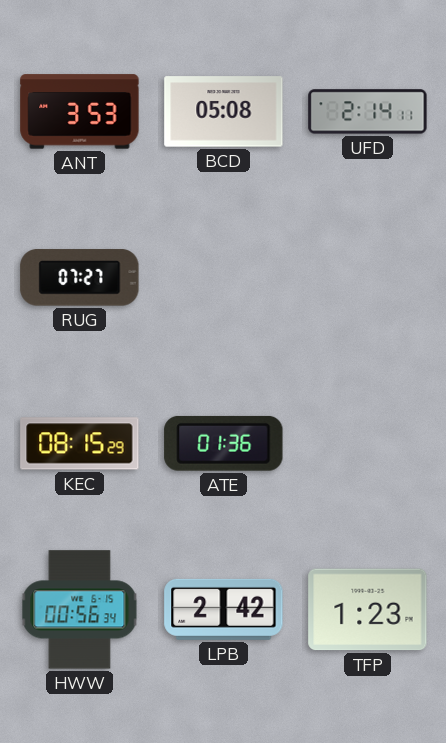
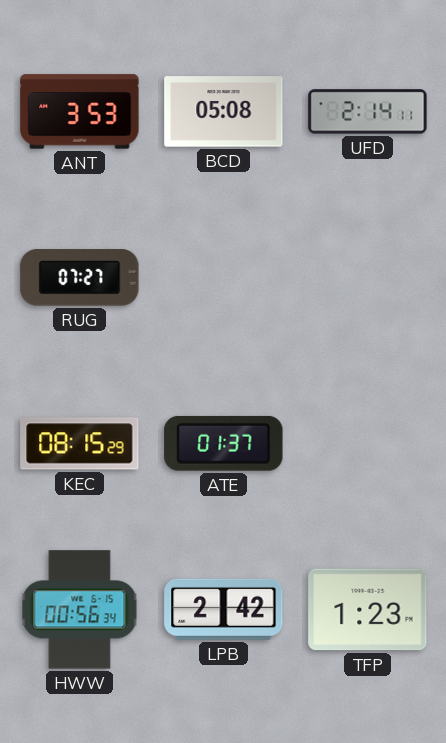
ATE: 01:36 -> 01:37
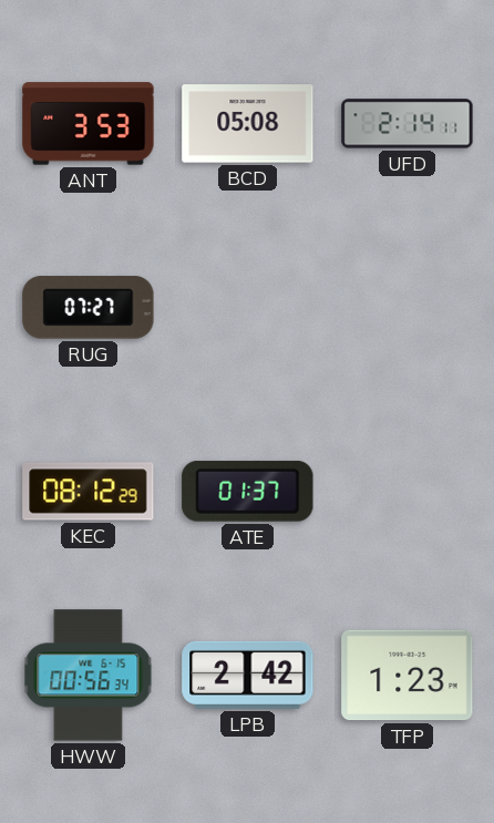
KEC: 08:15 -> 08:12
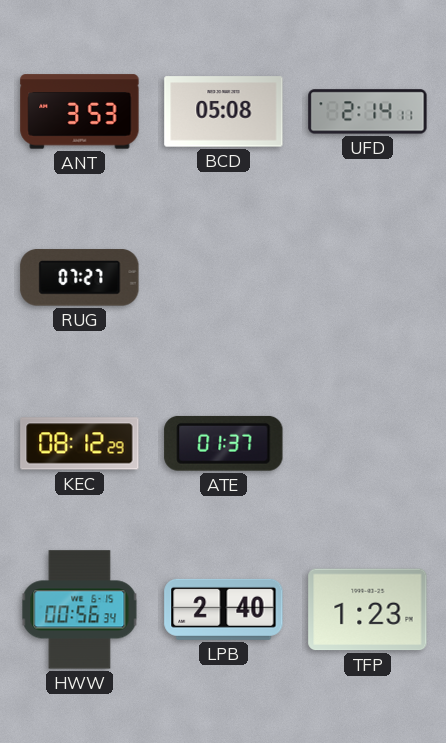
LPB: 2:42 -> 2:40
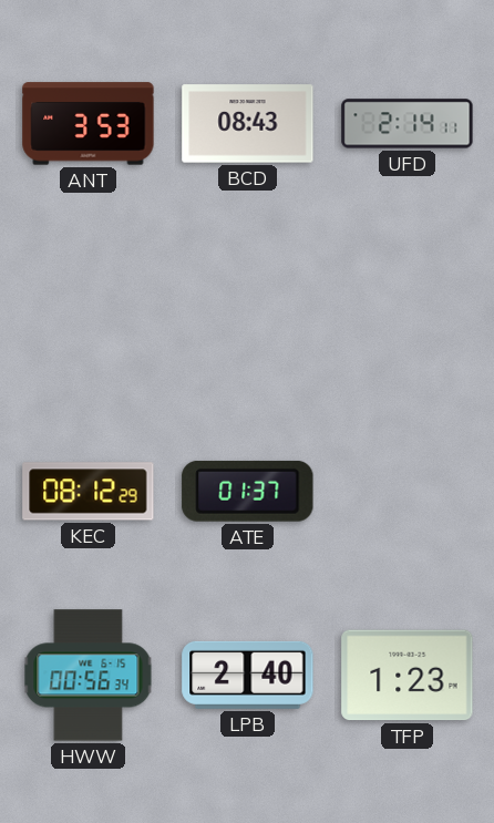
BCD: 05:08 -> 08:43
RUG: 07:27 -> none
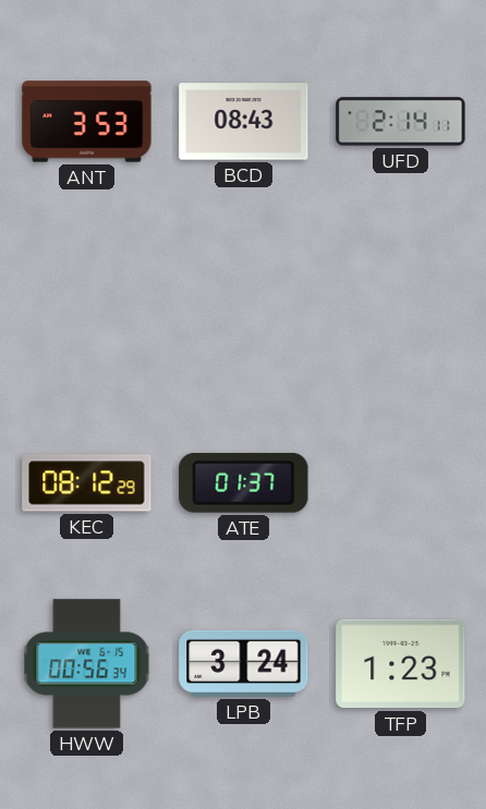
LPB: 2:40 -> 3:24
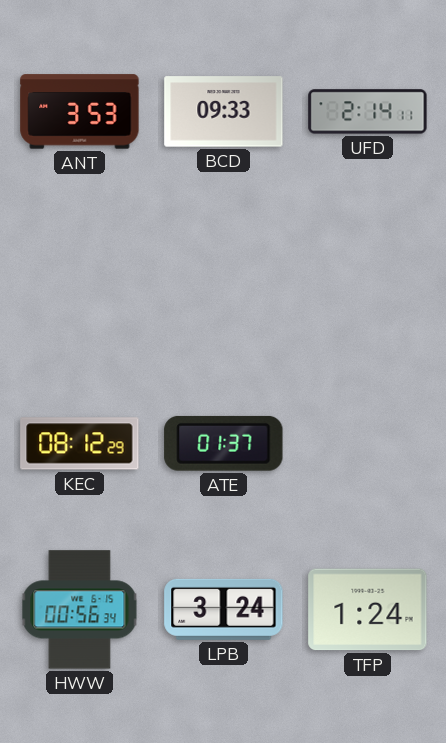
BCD: 08:43 -> 09:33
TFP: 1:23 -> 1:24
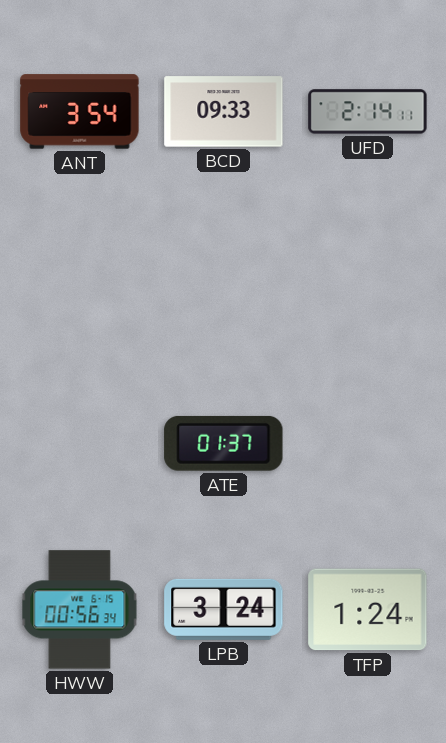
ANT: 3:53 -> 3:54
KEC: 08:12 -> none
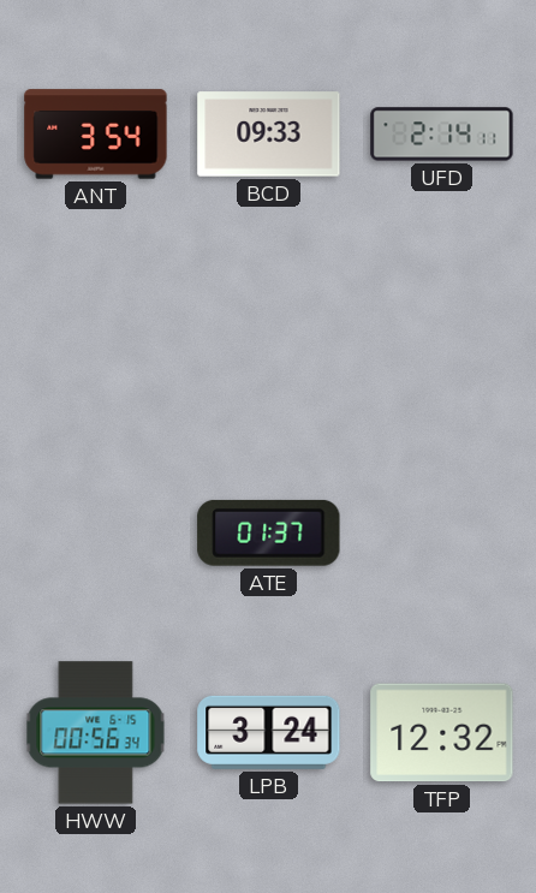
TFP: 1:24 -> 12:32
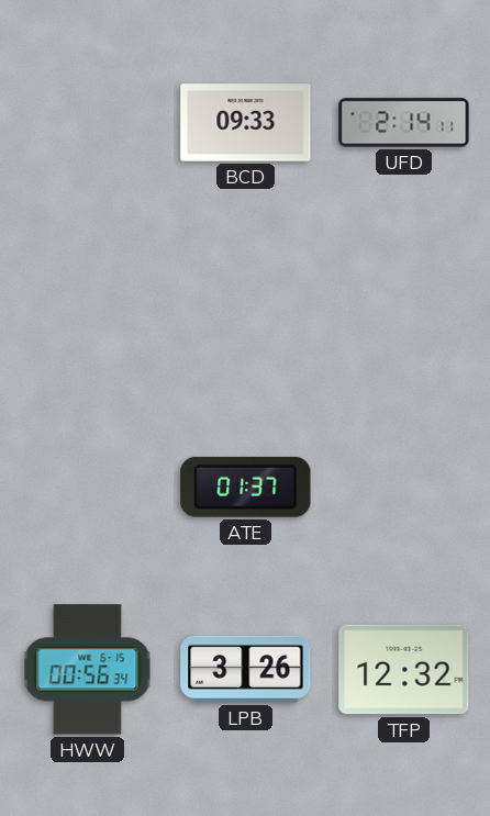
ANT: 3:54 -> none
LPB: 3:24 -> 3:26
